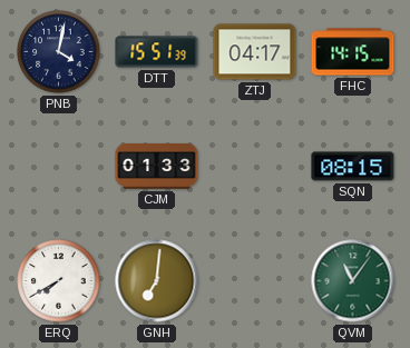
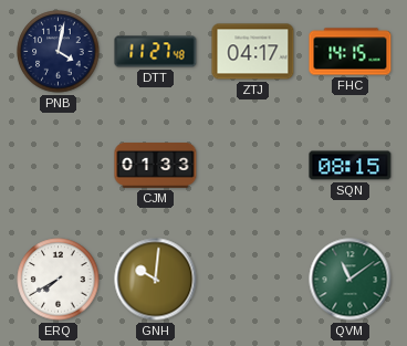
DTT: 15:51 -> 11:27
GNH: 7:01 -> 10:01
QVM: 11:06 -> 11:09
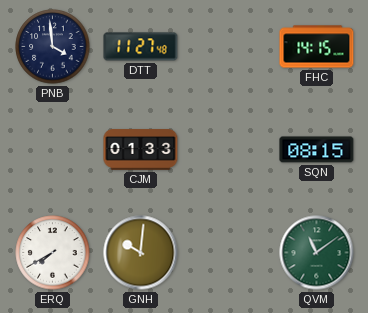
PNB: 4:02 -> 3:59
ZTJ: 04:17 -> none
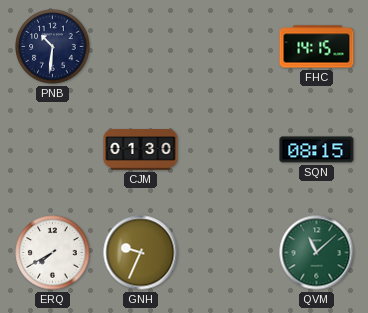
PNB: 3:59 -> 10:31
DTT: 11:27 -> none
CJM: 01:33 -> 01:30
GNH: 10:01 -> 9:34
QVM: 11:09 -> 11:08
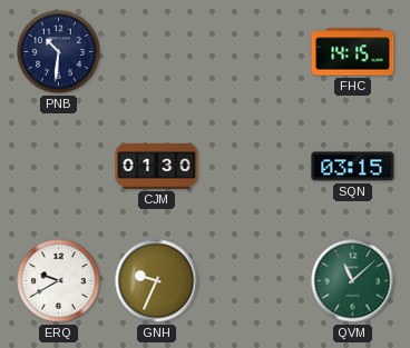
SQN: 08:15 -> 03:15
ERQ: 7:40 -> 9:40
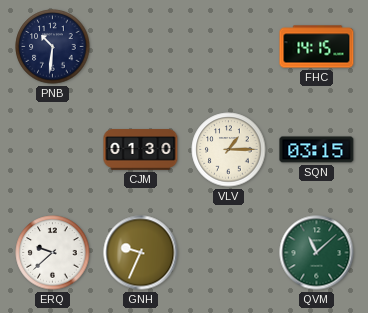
VLV: none -> 1:15
ERQ: 9:40 -> 9:38
